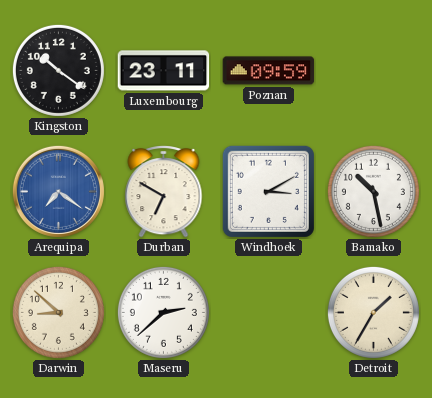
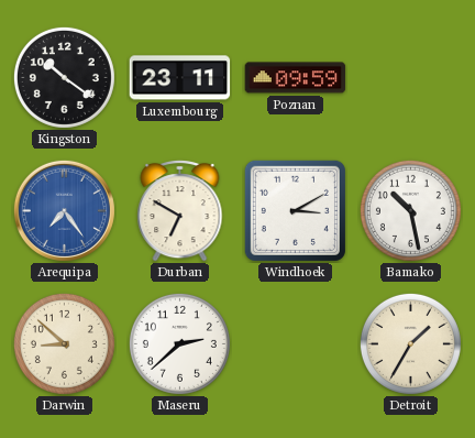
Arequipa: 7:21 -> 7:24
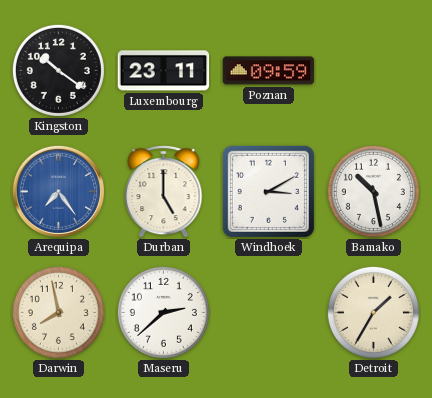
Durban: 6:50 -> 5:00
Darwin: 8:52 -> 7:58
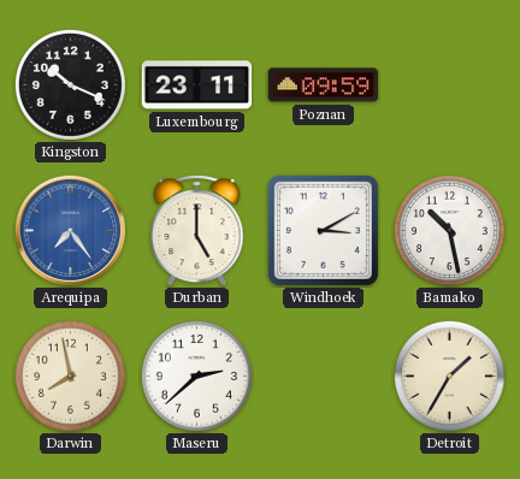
Kingston: 10:21 -> 10:19
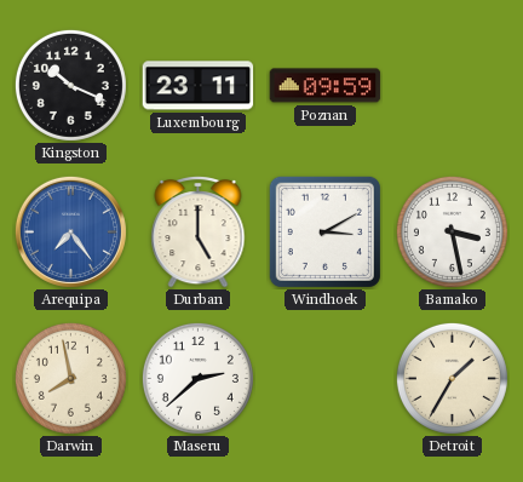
Bamako: 10:28 -> 3:28
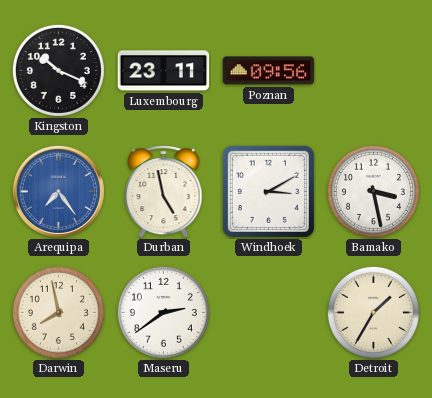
Poznan: 09:59 -> 09:56
Durban: 5:00 -> 4:58
Maseru: 2:38 -> 2:39
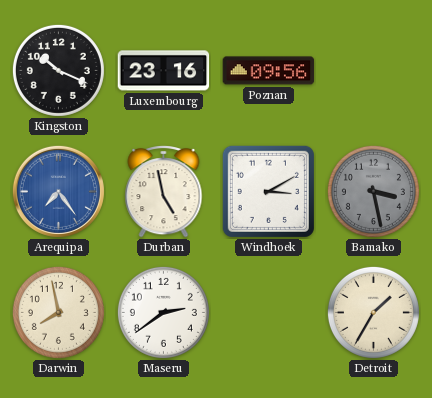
Luxembourg: 23:11 -> 23:16
Bamako dial: white -> grey
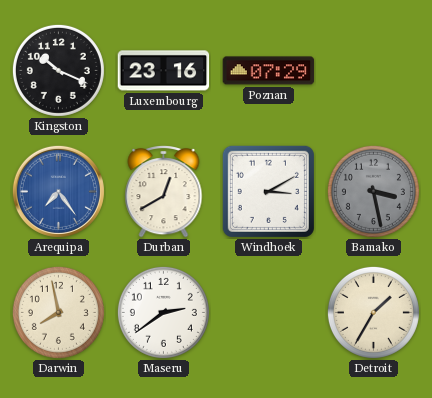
Poznan: 09:56 -> 07:29
Durban: 4:58 -> 12:40
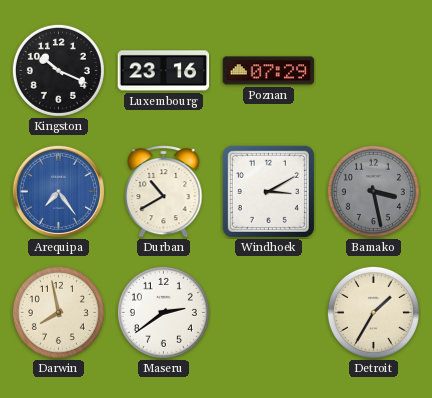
Durban: 12:40 -> 10:40
